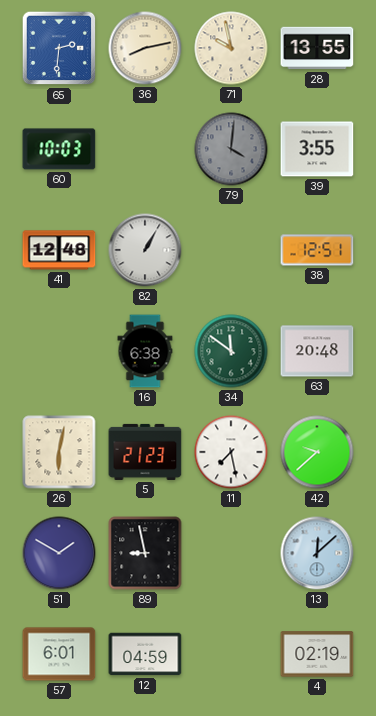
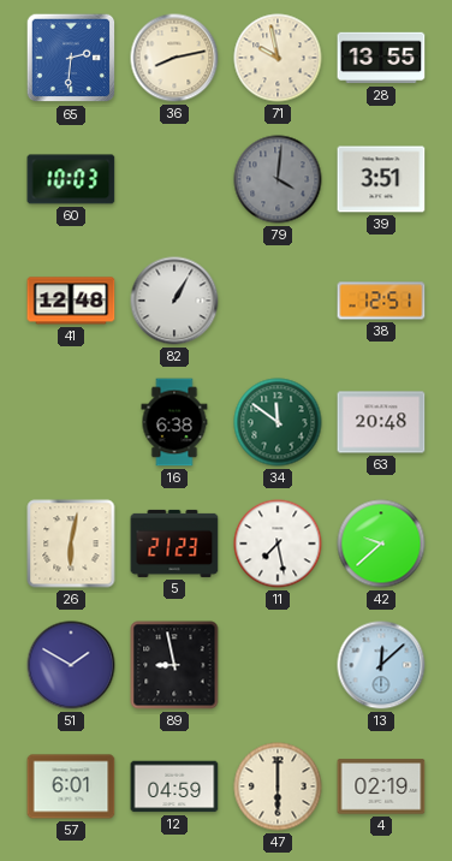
39: 3:55 -> 3:51
47: none -> 6:00
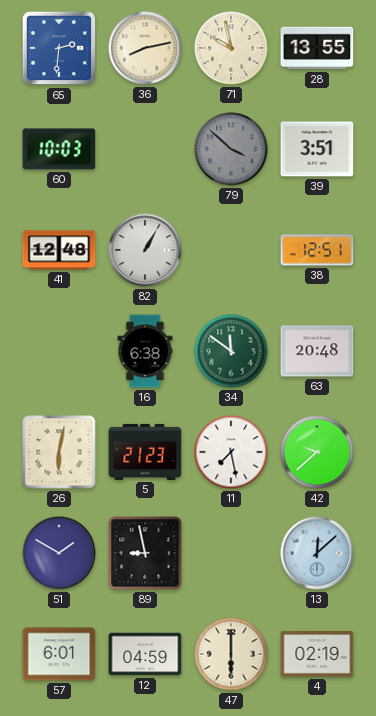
79: 4:01 -> 3:52
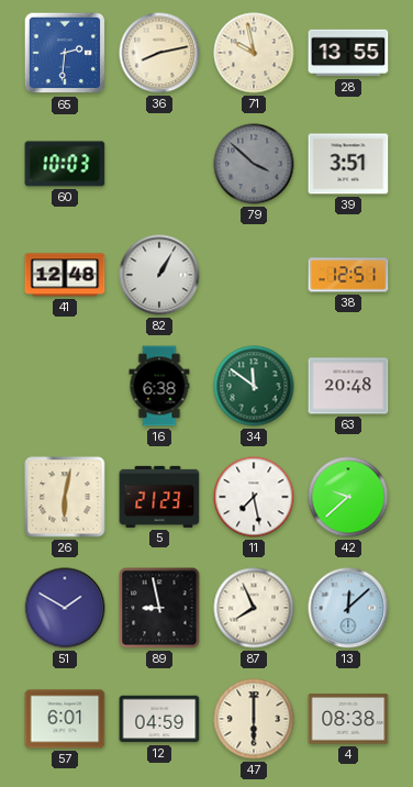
87: none -> 7:56
4: 02:19 -> 08:38
